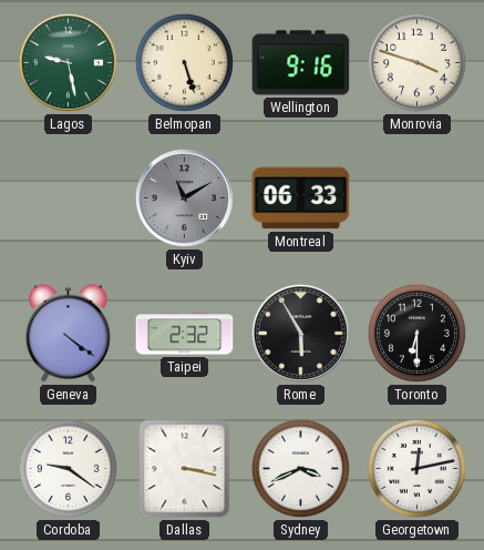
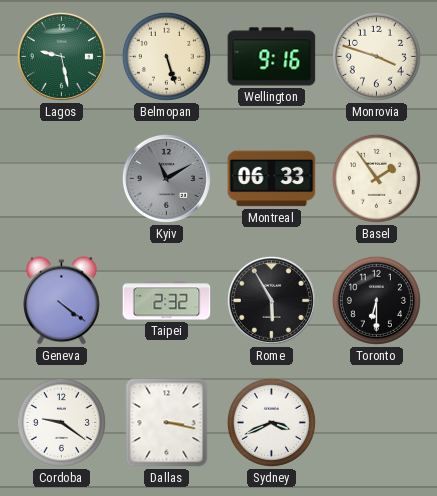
Basel: none -> 1:54
Georgetown: 12:13 -> none
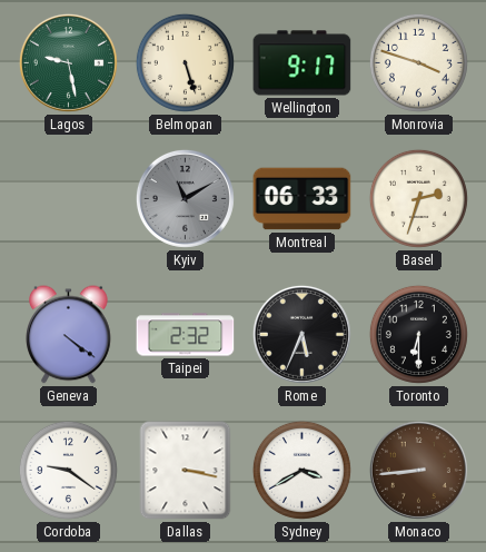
Wellington: 9:16 -> 9:17
Basel: 1:54 -> 2:33
Rome: 5:55 -> 5:34
Sydney: 3:41 -> 3:40
Monaco: none -> 8:44
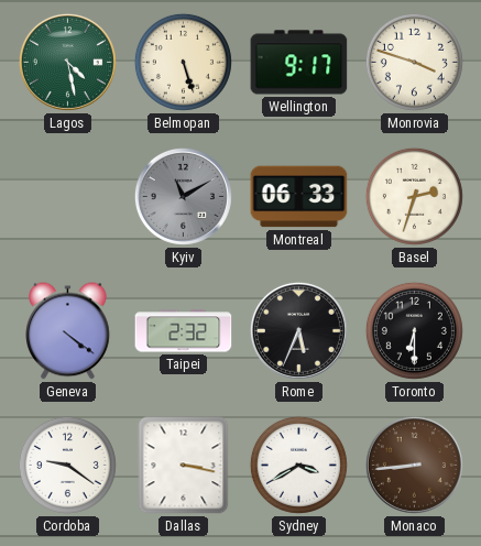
Lagos: 9:28 -> 4:28
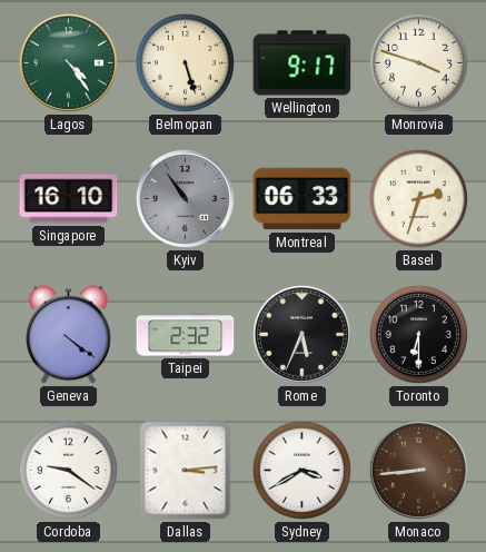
Lagos: 4:28 -> 4:24
Singapore: none -> 16:10
Kyiv: 11:10 -> 10:54
Dallas: 3:17 -> 3:14
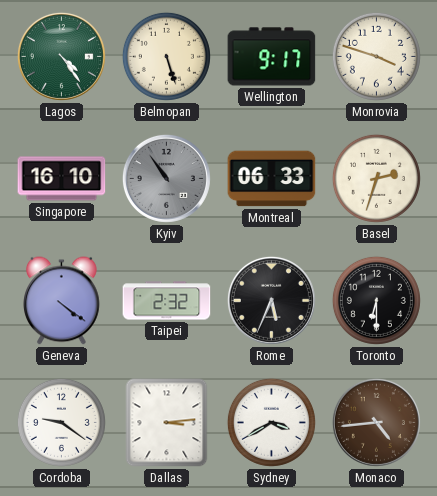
Monaco: 8:44 -> 4:44
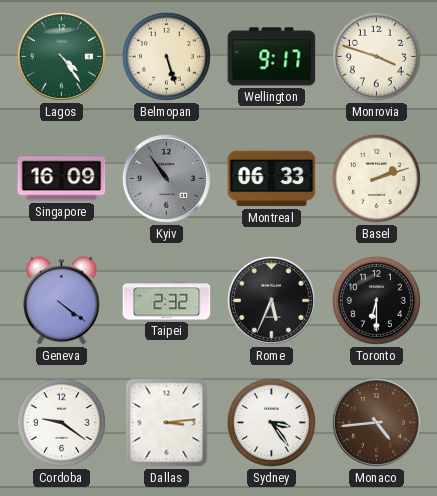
Singapore: 16:10 -> 16:09
Basel: 2:33 -> 2:12
Sydney: 3:40 -> 3:24
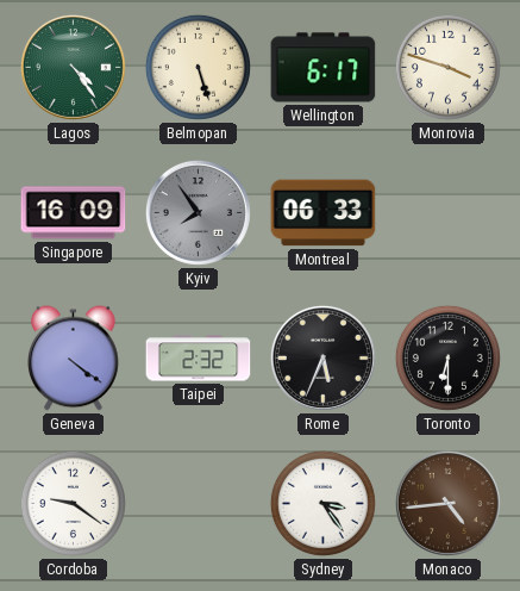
Wellington: 9:17 -> 6:17
Kyiv: 10:54 -> 7:54
Basel: 2:12 -> none
Dallas: 3:14 -> none
